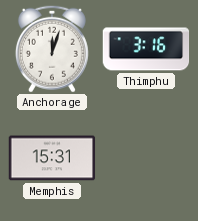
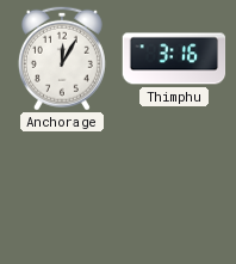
Anchorage: 12:03 -> 12:05
Memphis: 15:31 -> none
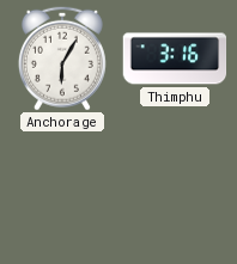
Anchorage: 12:05 -> 6:05
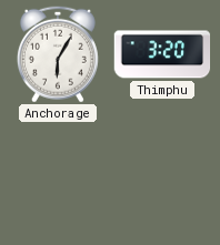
Thimphu: 3:16 -> 3:20
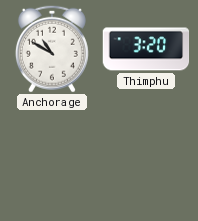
Anchorage: 6:05 -> 10:50
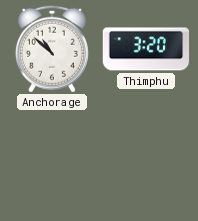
Anchorage: 10:50 -> 10:52
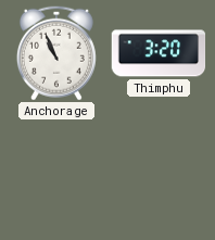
Anchorage: 10:52 -> 10:56
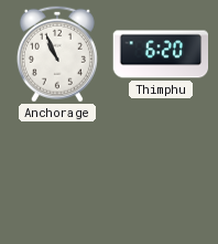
Thimphu: 3:20 -> 6:20
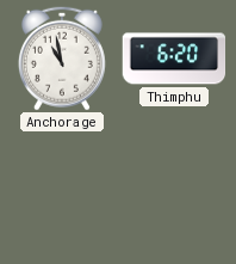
Anchorage: 10:56 -> 10:58
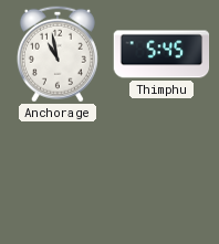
Thimphu: 6:20 -> 5:45
